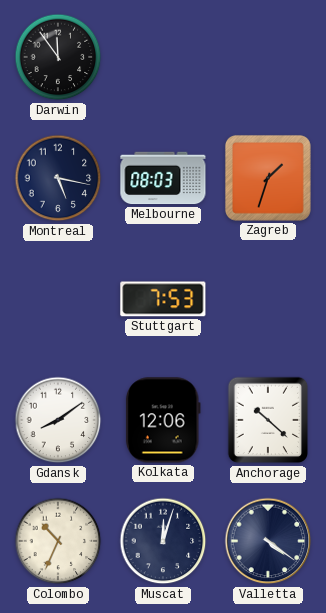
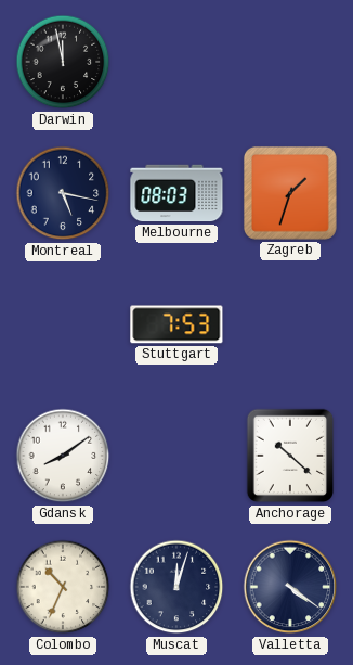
Darwin: 11:54 -> 11:58
Kolkata: 12:06 -> none
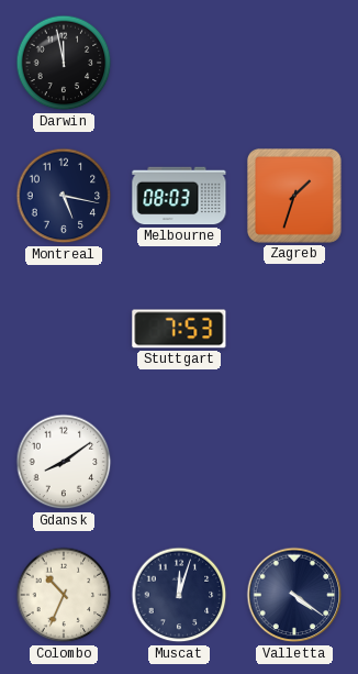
Anchorage: 10:22 -> none
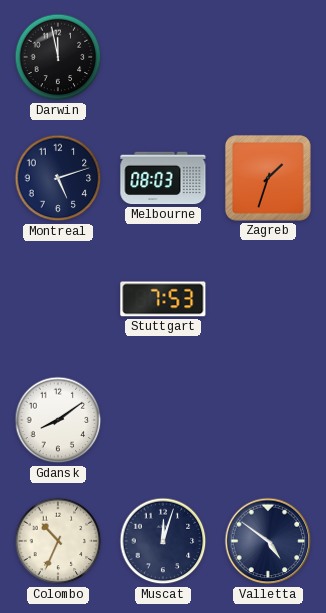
Montreal: 5:17 -> 5:12
Valletta: 4:21 -> 4:51
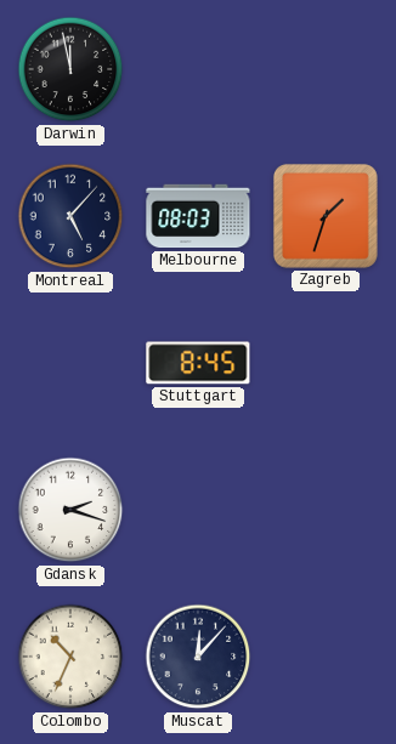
Montreal: 5:12 -> 5:07
Stuttgart: 7:53 -> 8:45
Gdansk: 8:09 -> 2:18
Muscat: 12:03 -> 12:07
Valletta: 4:51 -> none
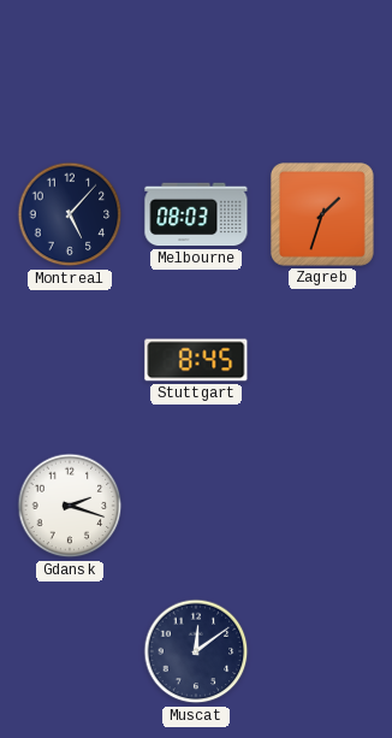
Darwin: 11:58 -> none
Colombo: 10:34 -> none
Muscat: 12:07 -> 12:09
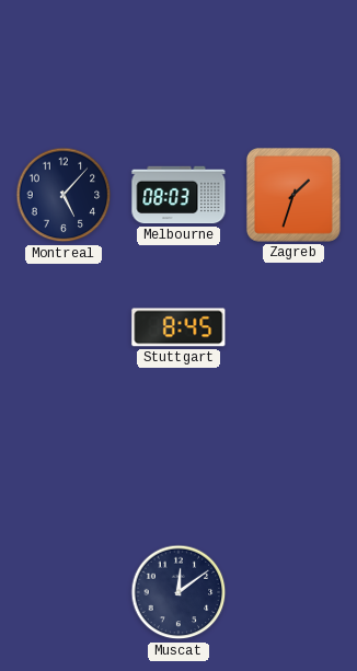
Gdansk: 2:18 -> none
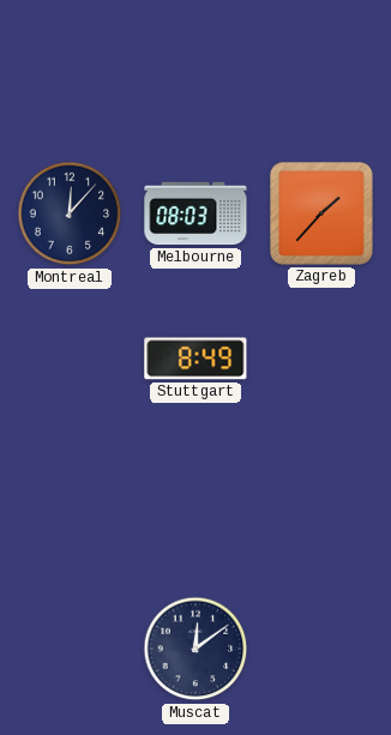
Montreal: 5:07 -> 12:07
Zagreb: 1:33 -> 1:37
Stuttgart: 8:45 -> 8:49
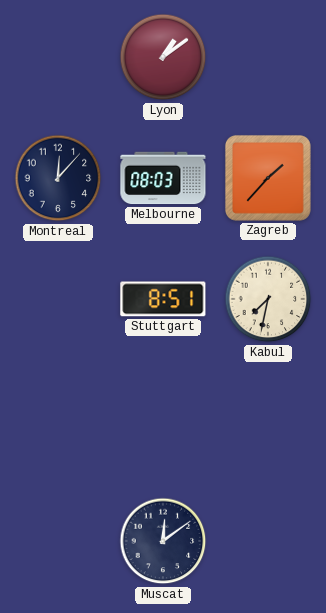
Lyon: none -> 1:09
Stuttgart: 8:49 -> 8:51
Kabul: none -> 7:32
